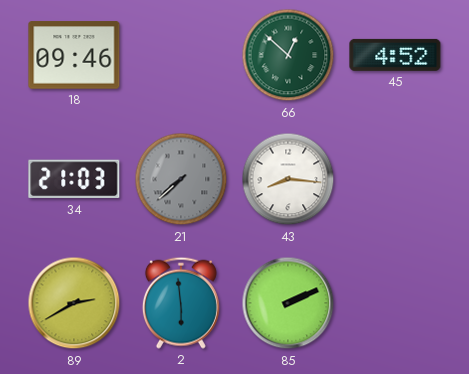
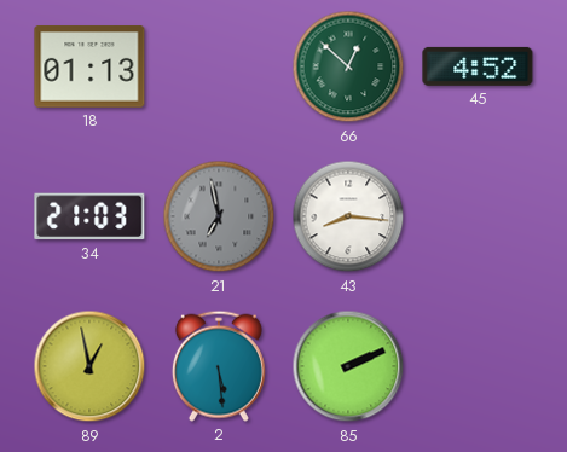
18: 09:46 -> 01:13
21: 7:38 -> 6:58
89: 2:40 -> 12:58
2: 5:59 -> 5:29
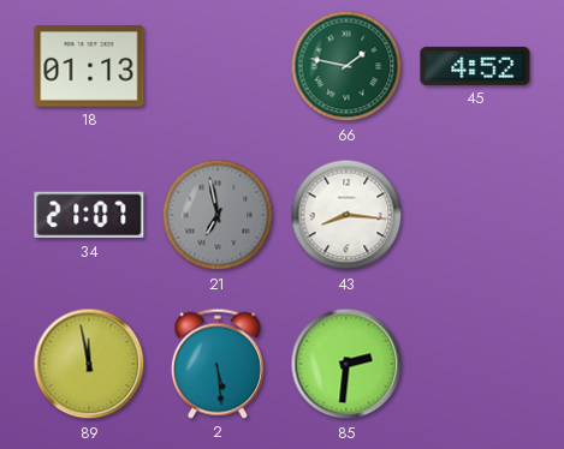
66: 12:52 -> 1:47
34: 21:03 -> 21:07
89: 12:58 -> 11:58
85: 2:11 -> 2:31
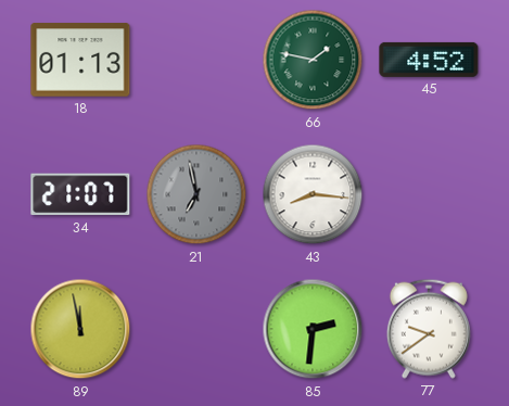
2: 5:29 -> none
77: none -> 9:39
